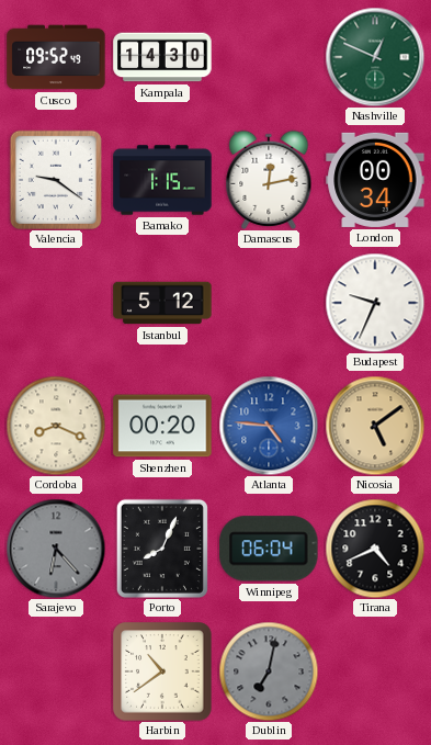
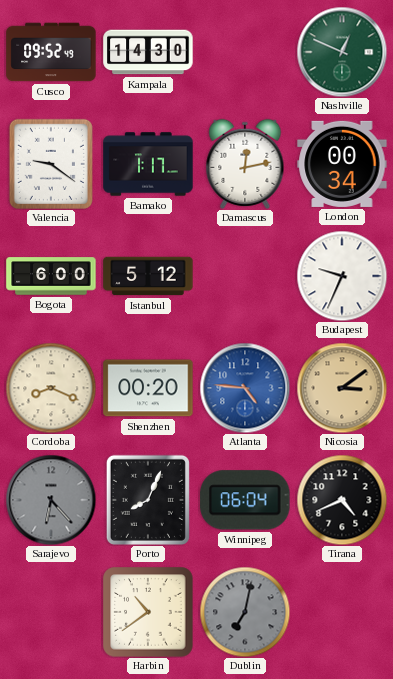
Bamako: 1:15 -> 1:17
Bogota: none -> 6:00
Nicosia: 5:09 -> 3:09
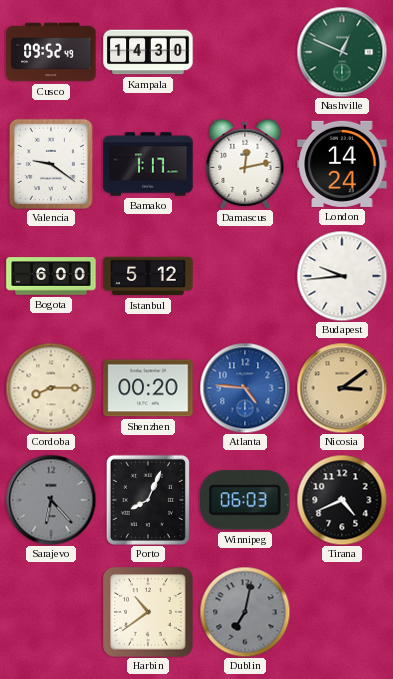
London: 00:34 -> 14:24
Budapest: 9:34 -> 9:44
Cordoba: 8:19 -> 8:15
Winnipeg: 06:04 -> 06:03
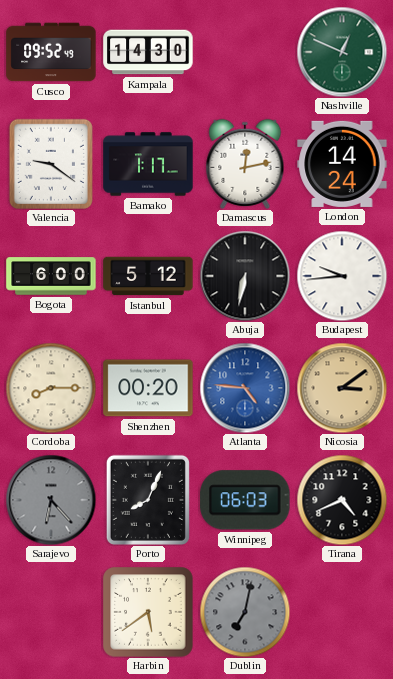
Abuja: none -> 6:32
Harbin: 10:39 -> 5:39
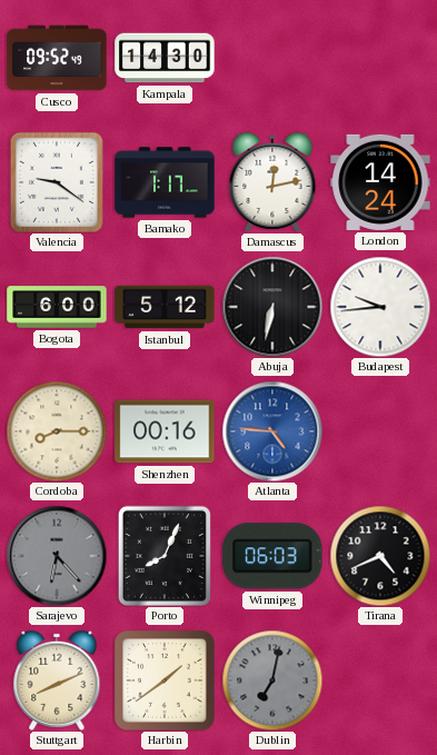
Nashville: 12:49 -> none
Shenzhen: 00:20 -> 00:16
Nicosia: 3:09 -> none
Stuttgart: none -> 8:11
Harbin: 5:39 -> 1:39
